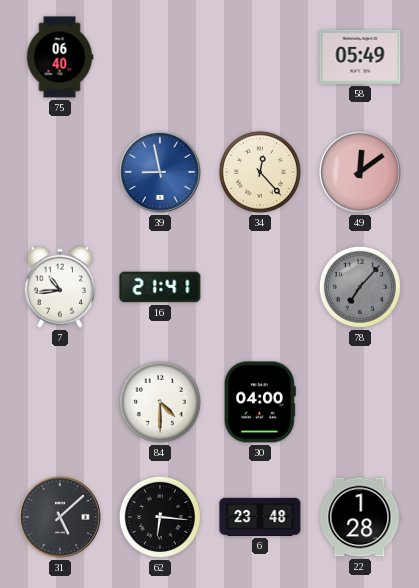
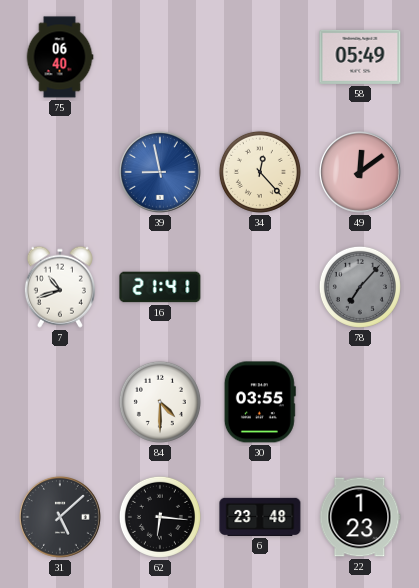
7: 10:44 -> 10:42
30: 04:00 -> 03:55
22: 1:28 -> 1:23
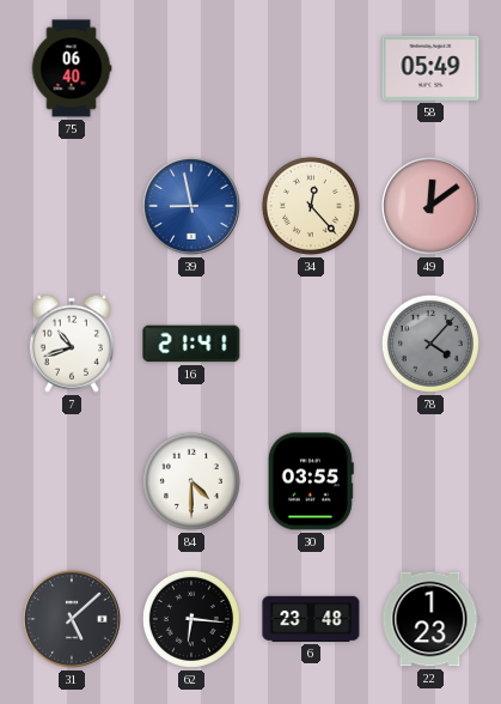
78: 7:07 -> 4:07
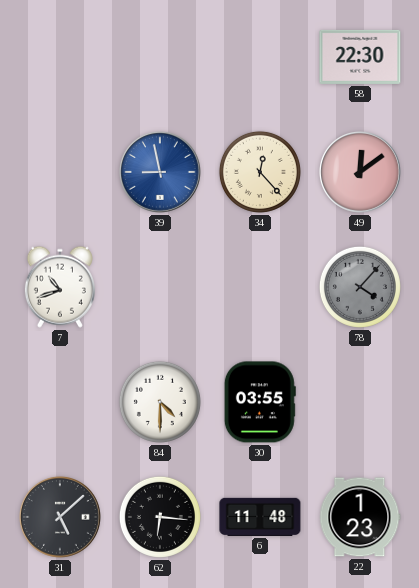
75: 06:40 -> none
58: 05:49 -> 22:30
16: 21:41 -> none
6: 23:48 -> 11:48
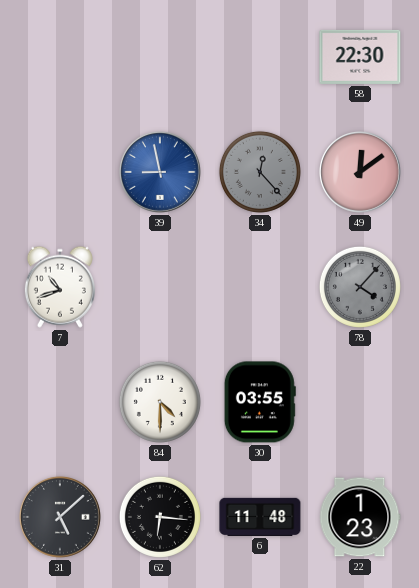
34 dial: cream -> grey
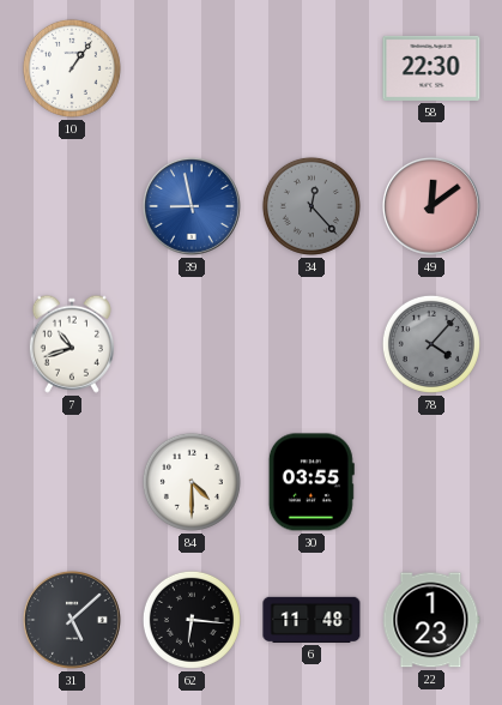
10: none -> 1:06
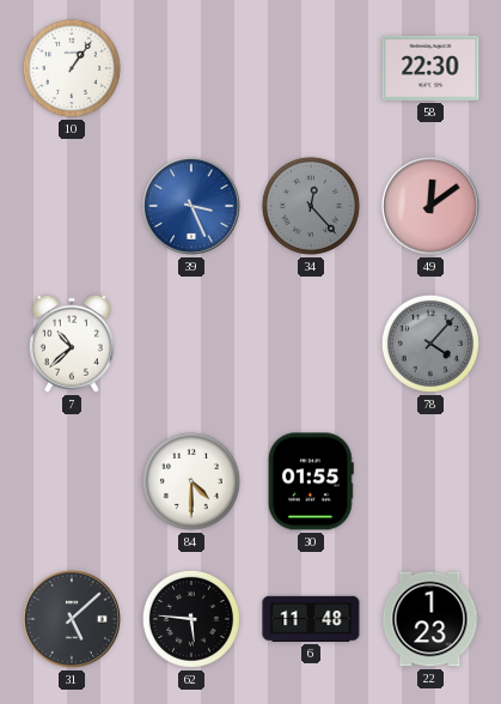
39: 8:58 -> 3:26
7: 10:42 -> 10:38
30: 03:55 -> 01:55
62: 6:16 -> 5:46
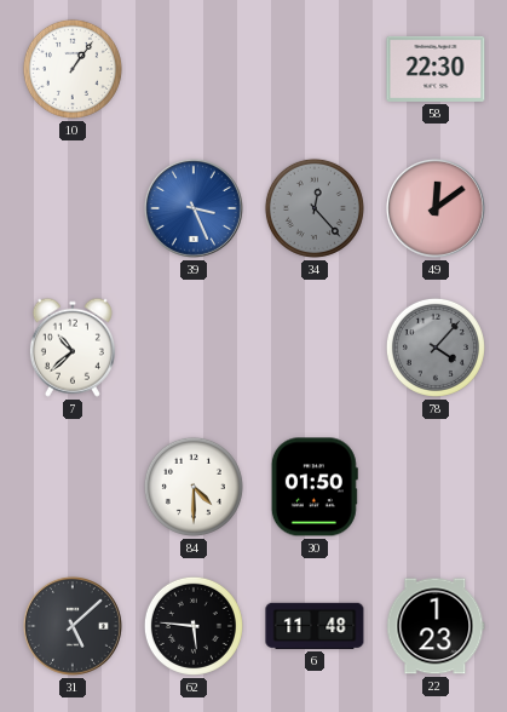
30: 01:55 -> 01:50
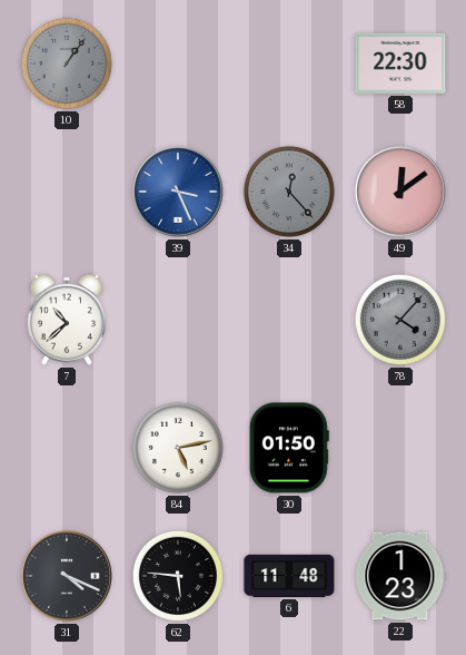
10 dial: white -> grey
84: 4:30 -> 5:13
31: 5:08 -> 4:19
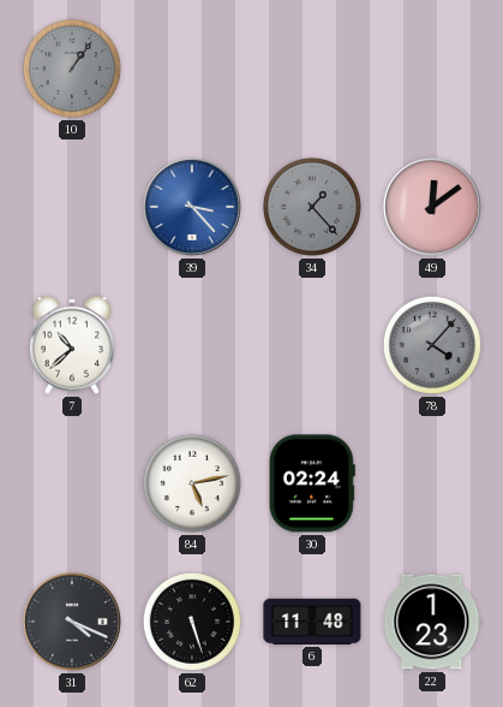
58: 22:30 -> none
39: 3:26 -> 3:23
34: 12:23 -> 1:23
30: 01:50 -> 02:24
62: 5:46 -> 5:27
